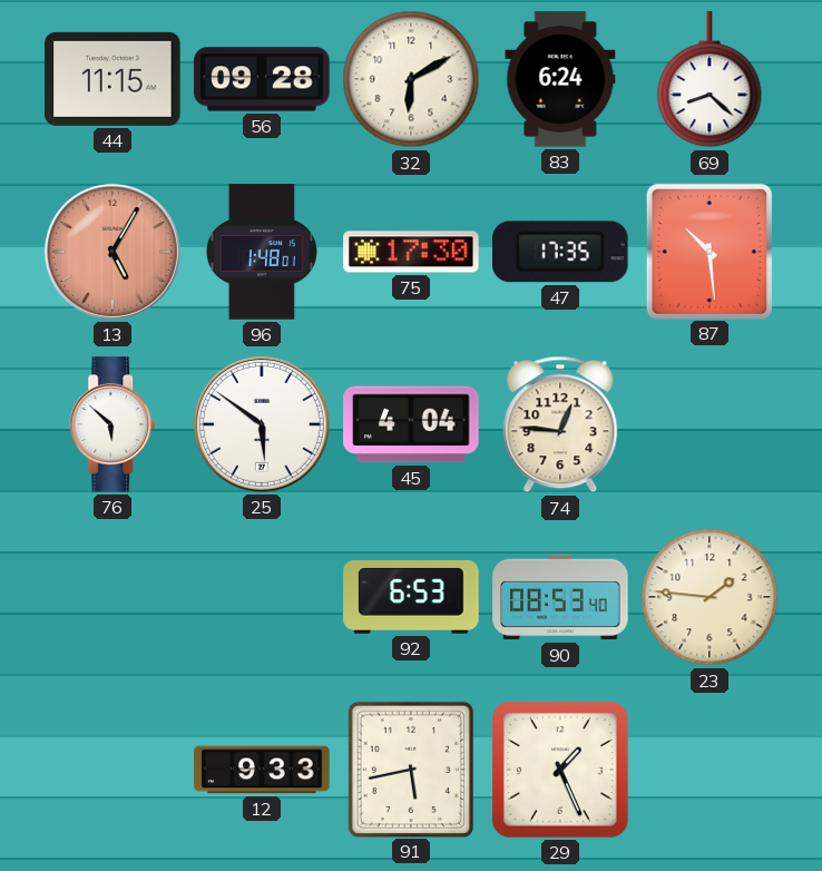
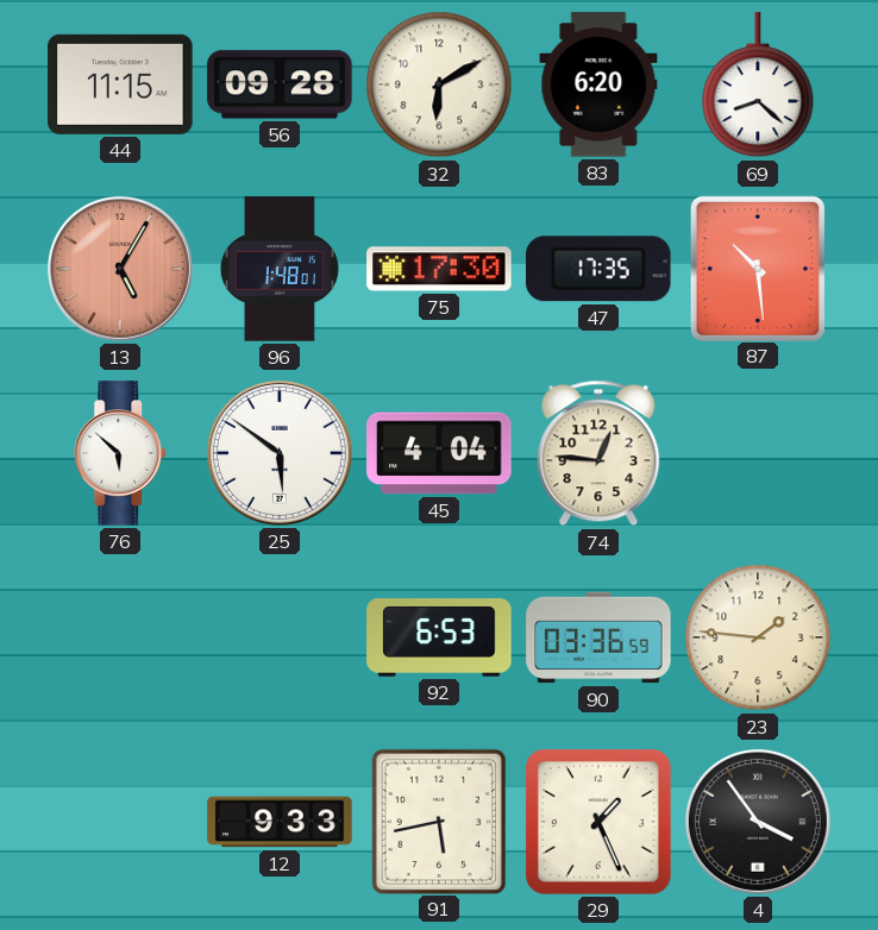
83: 6:24 -> 6:20
90: 08:53 -> 03:36
4: none -> 3:54
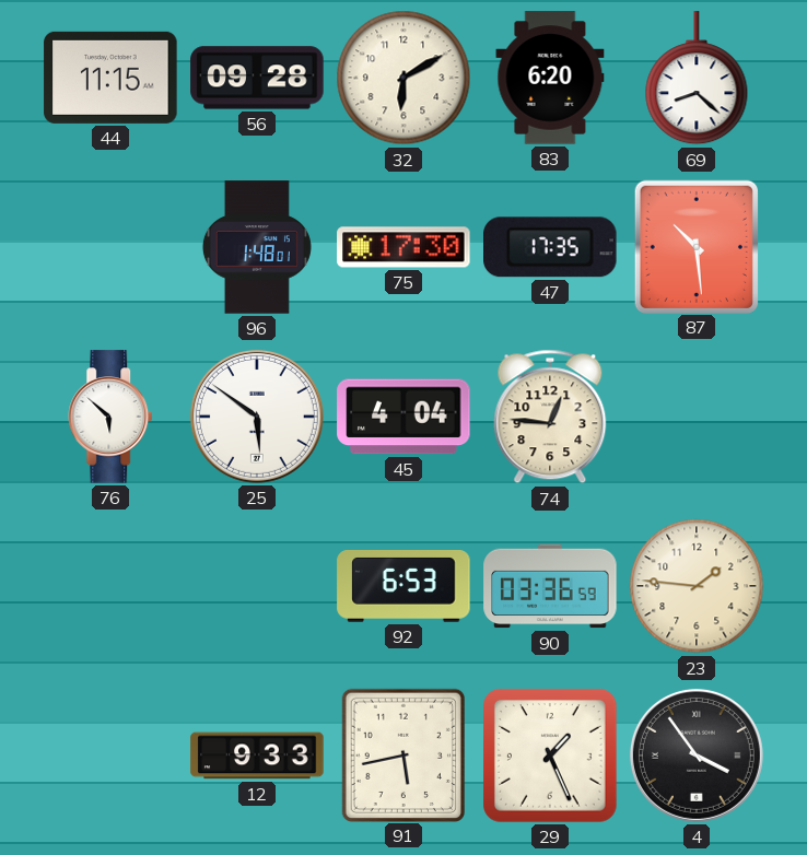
13: 5:05 -> none
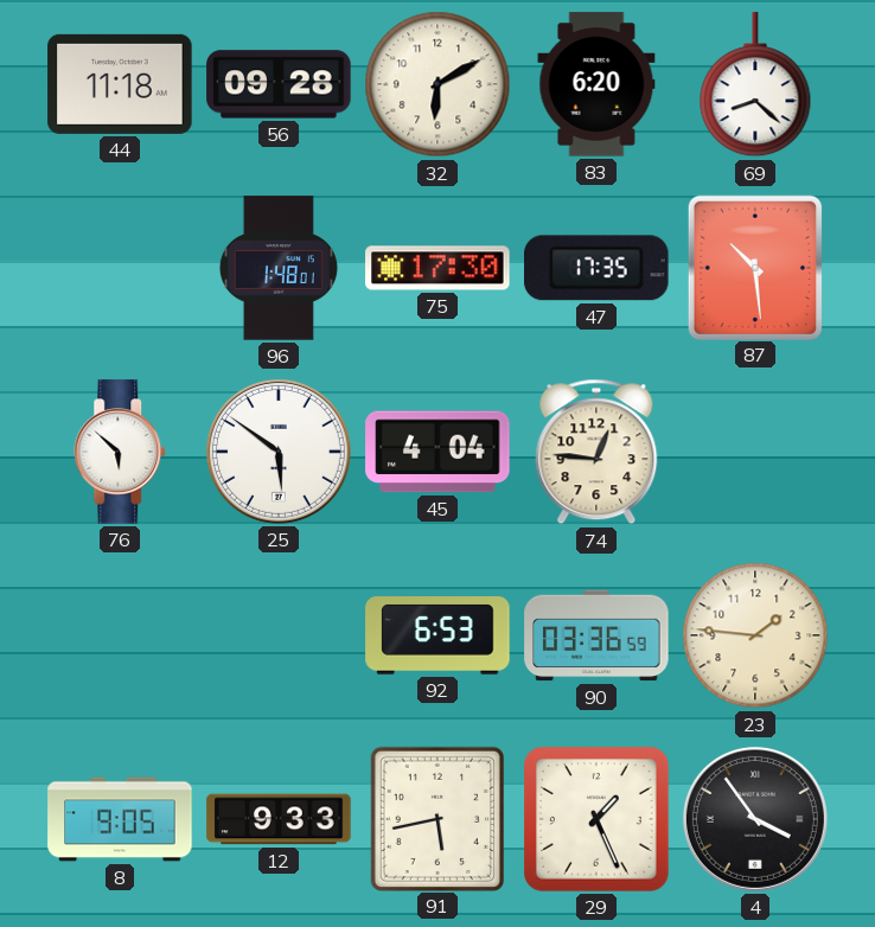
44: 11:15 -> 11:18
8: none -> 9:05
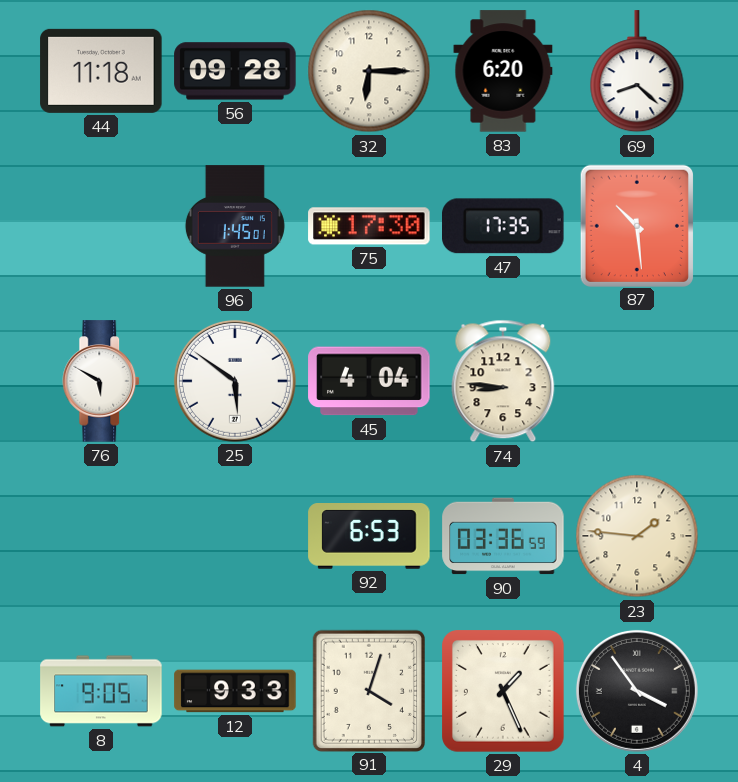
32: 6:10 -> 6:15
96: 1:48 -> 1:45
76: 5:52 -> 5:50
74: 12:46 -> 8:46
91: 5:43 -> 4:03
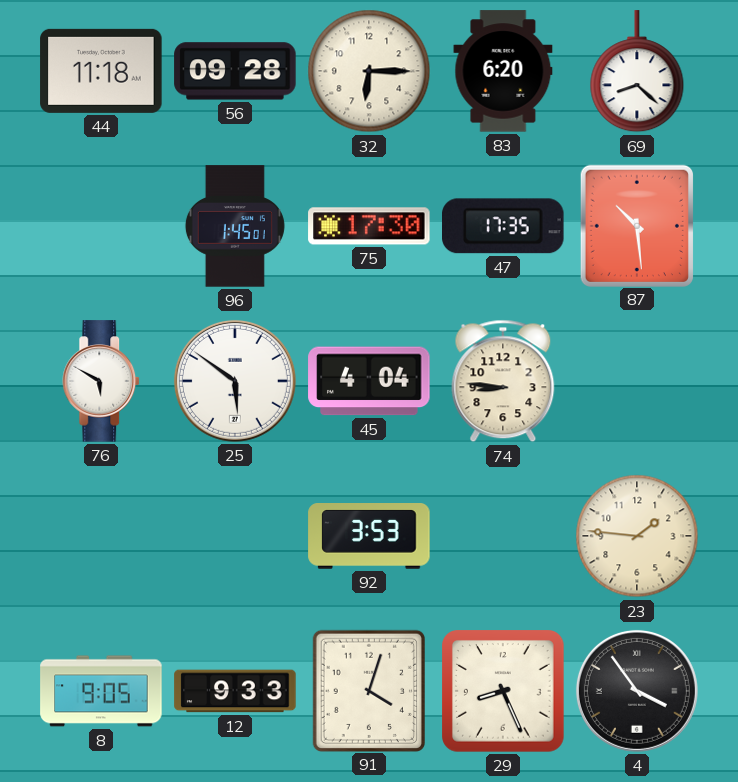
92: 6:53 -> 3:53
90: 03:36 -> none
29: 1:26 -> 8:26
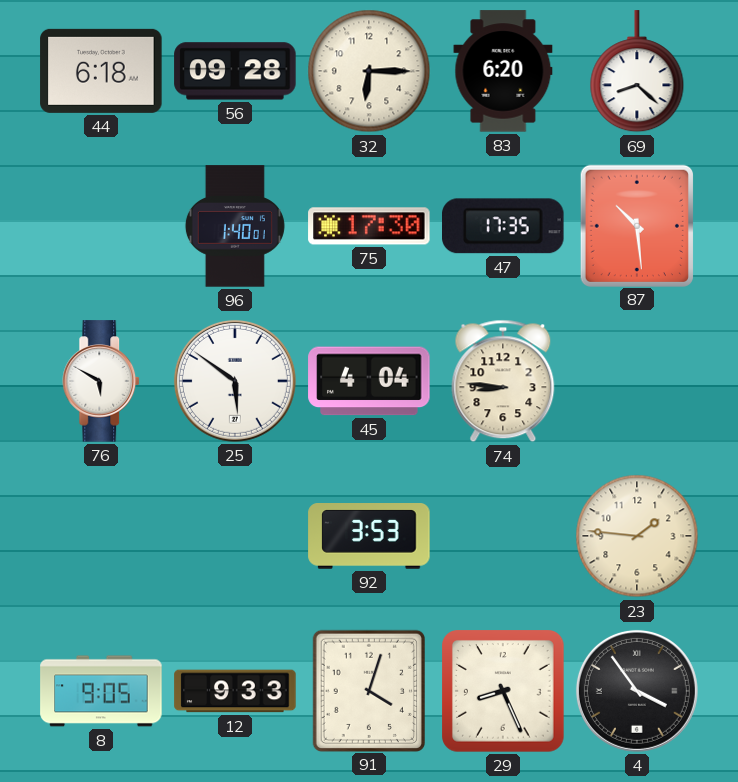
44: 11:18 -> 6:18
96: 1:45 -> 1:40
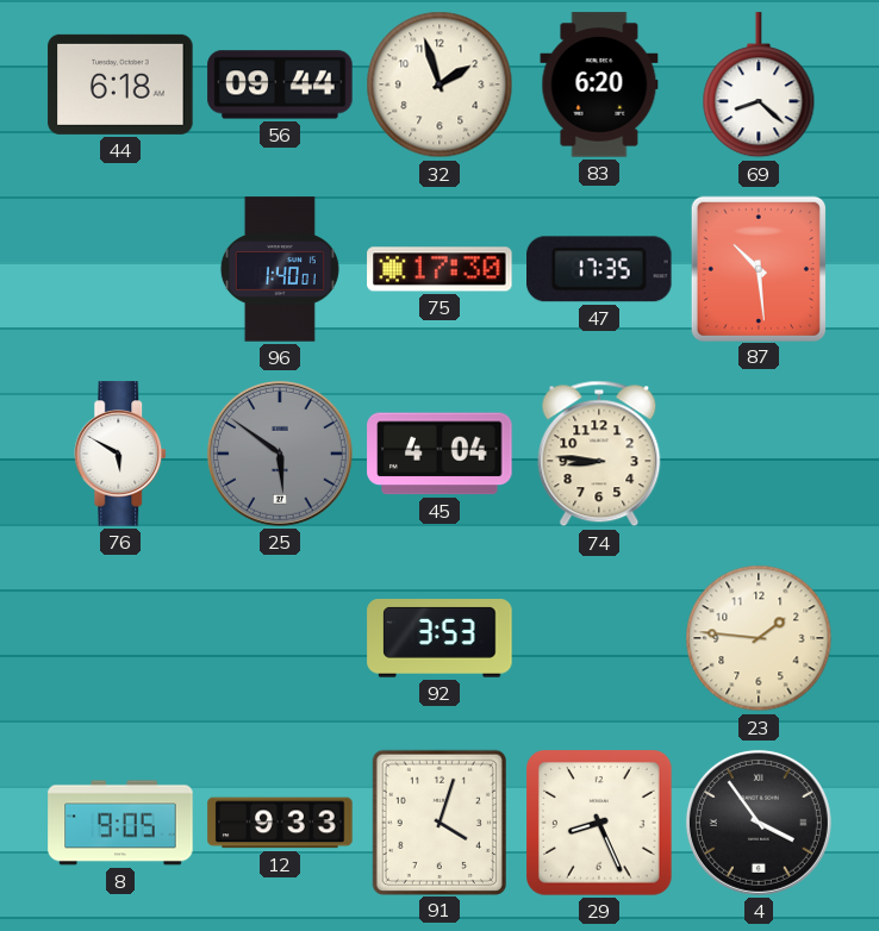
56: 09:28 -> 09:44
32: 6:15 -> 1:57
25 dial: white -> grey
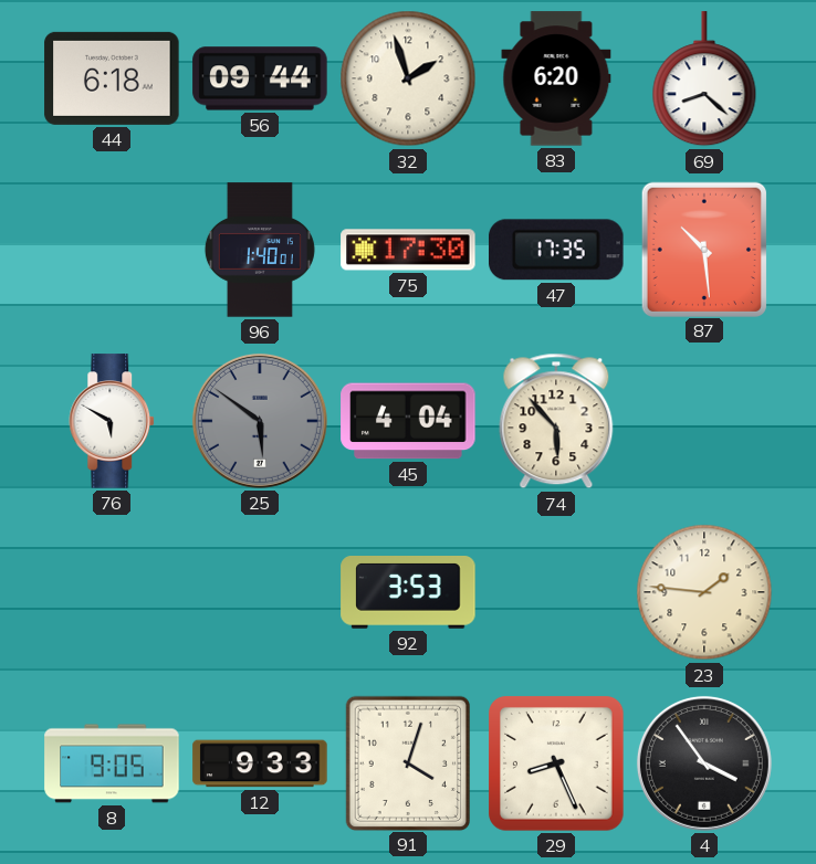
74: 8:46 -> 5:53
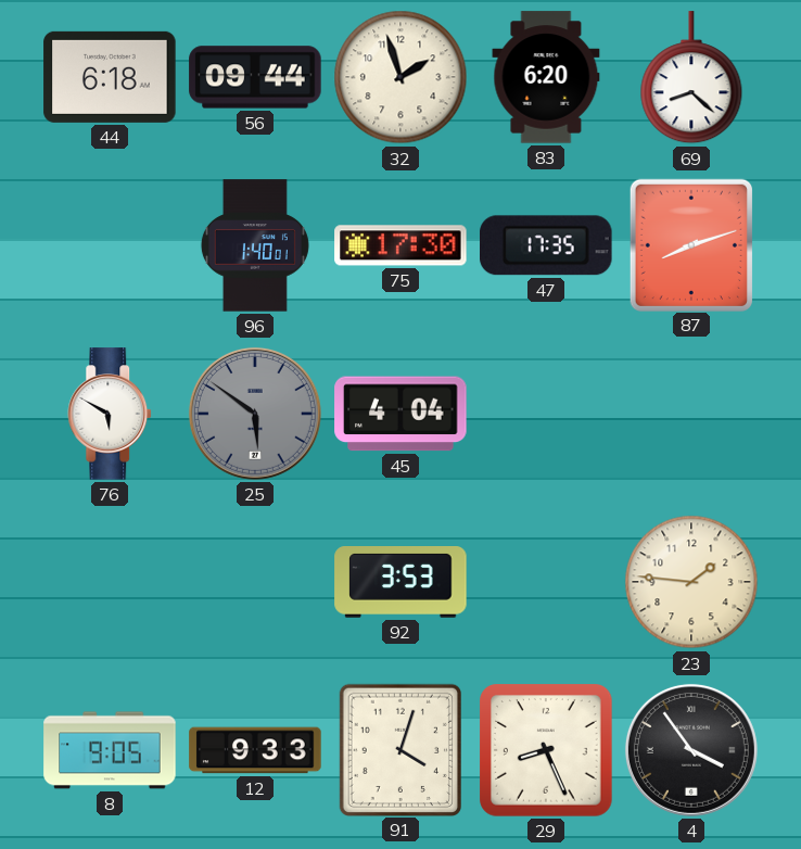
87: 10:29 -> 8:12
74: 5:53 -> none
